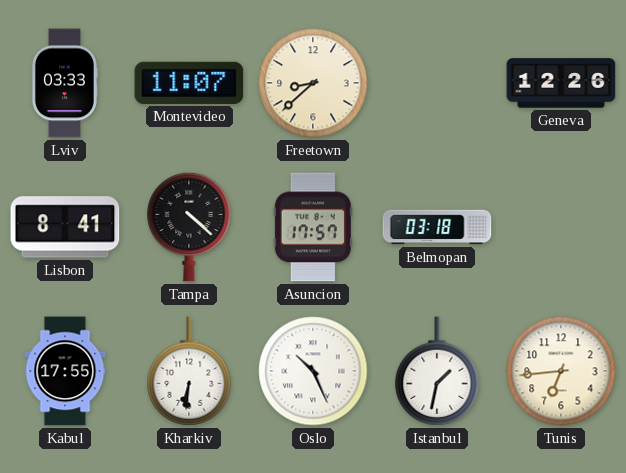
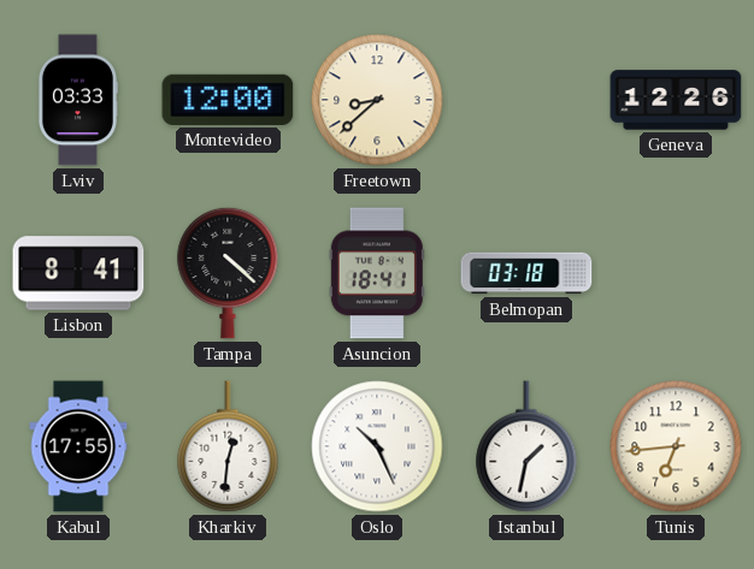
Montevideo: 11:07 -> 12:00
Asuncion: 17:57 -> 18:41
Kharkiv: 6:31 -> 12:31
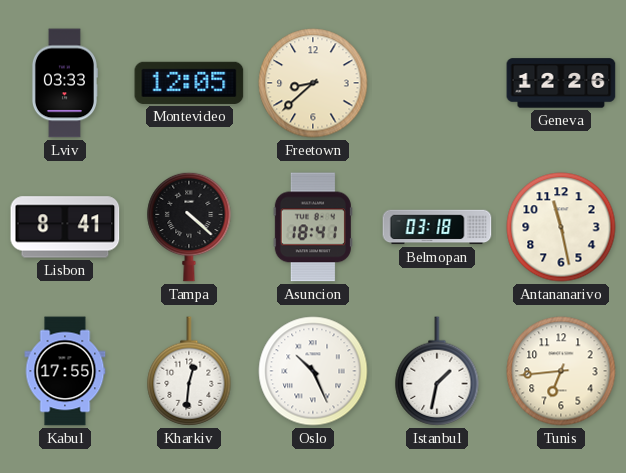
Montevideo: 12:00 -> 12:05
Antananarivo: none -> 11:28
